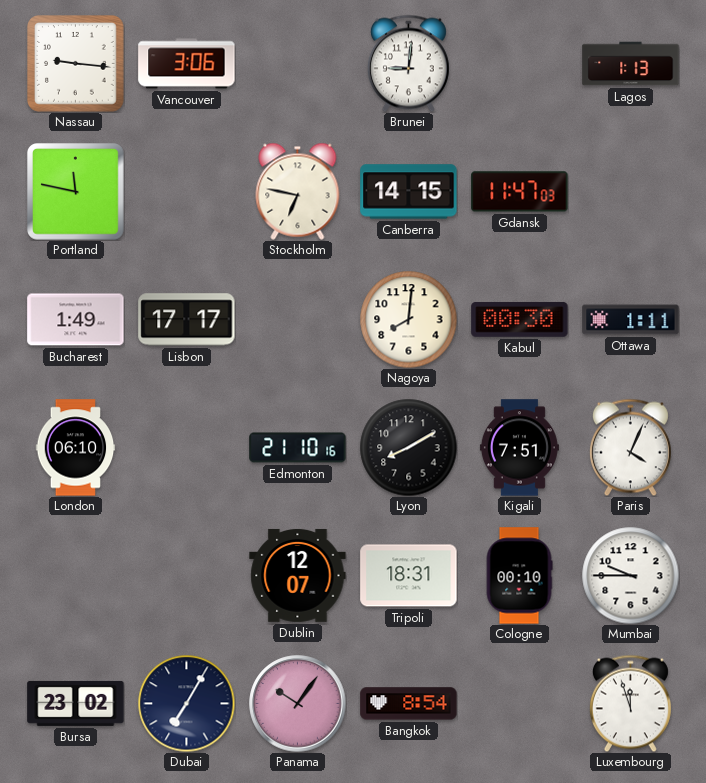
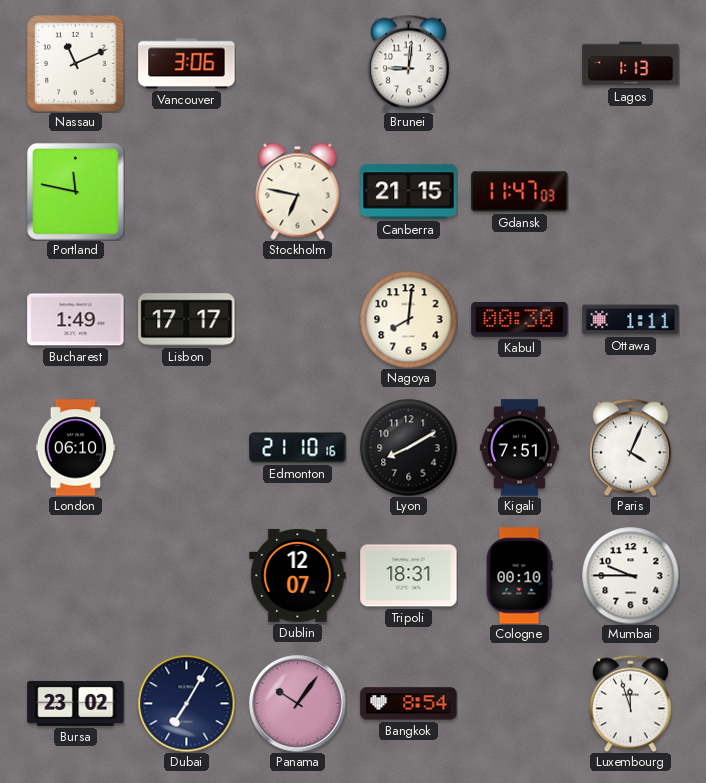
Nassau: 9:16 -> 11:11
Canberra: 14:15 -> 21:15
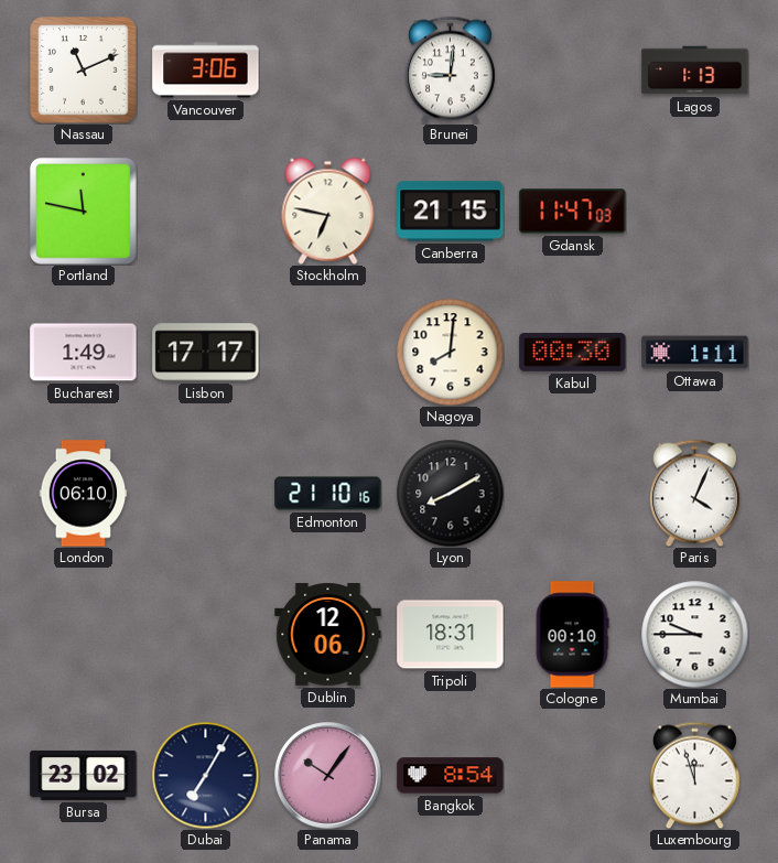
Kigali: 7:51 -> none
Dublin: 12:07 -> 12:06
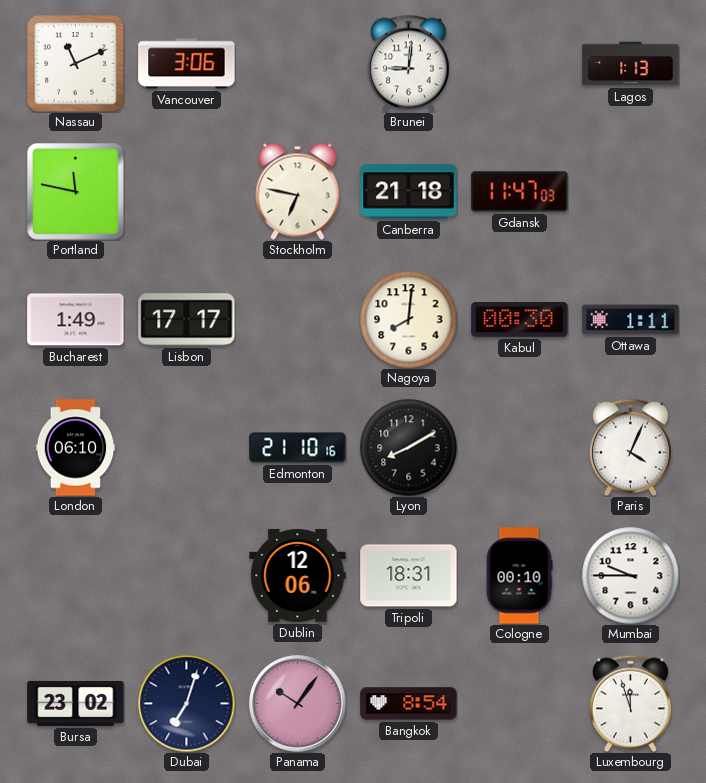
Canberra: 21:15 -> 21:18
Dubai: 7:05 -> 7:03
